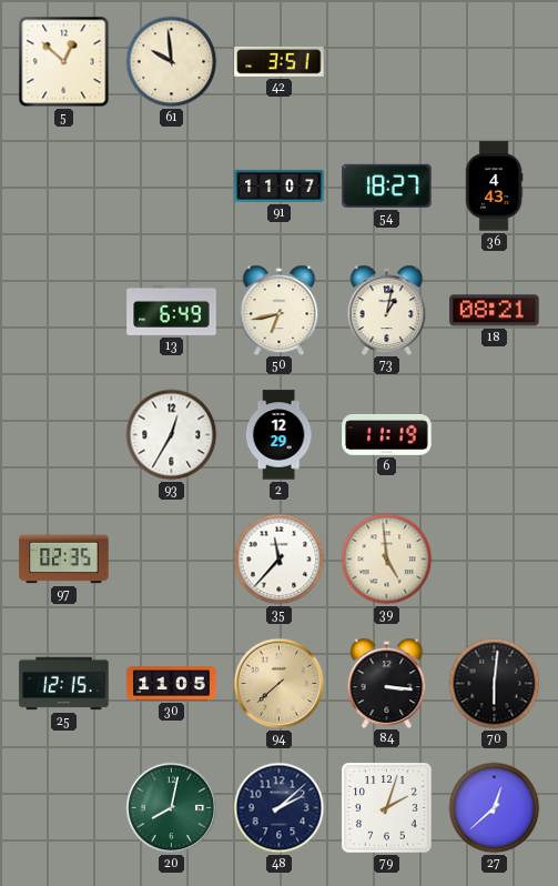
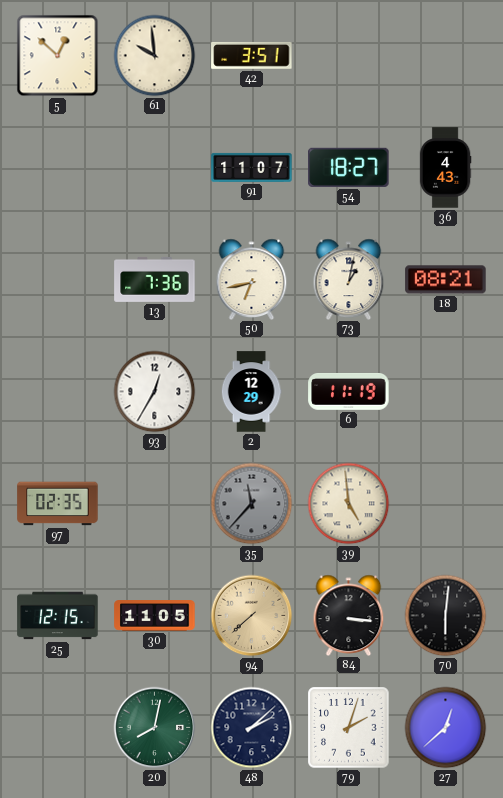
13: 6:49 -> 7:36
35 dial: white -> grey
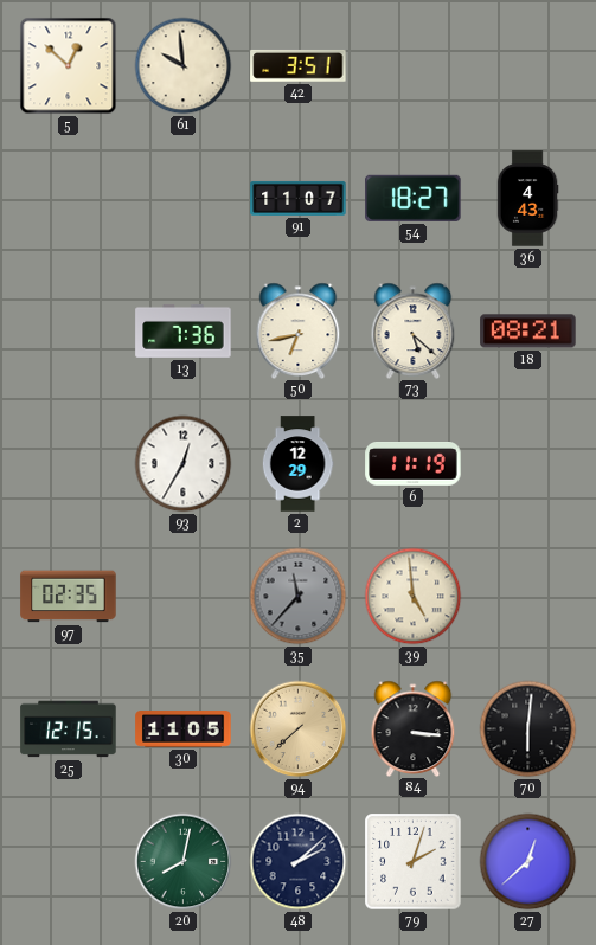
73: 1:02 -> 5:22
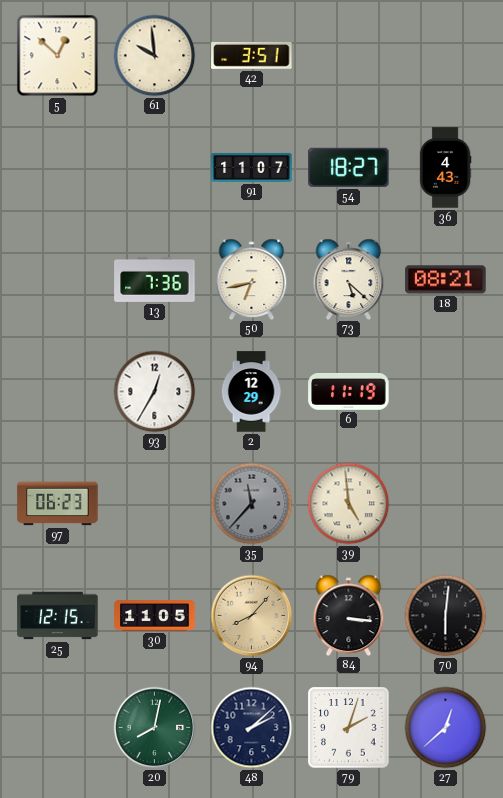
97: 02:35 -> 06:23
94: 7:38 -> 8:07
